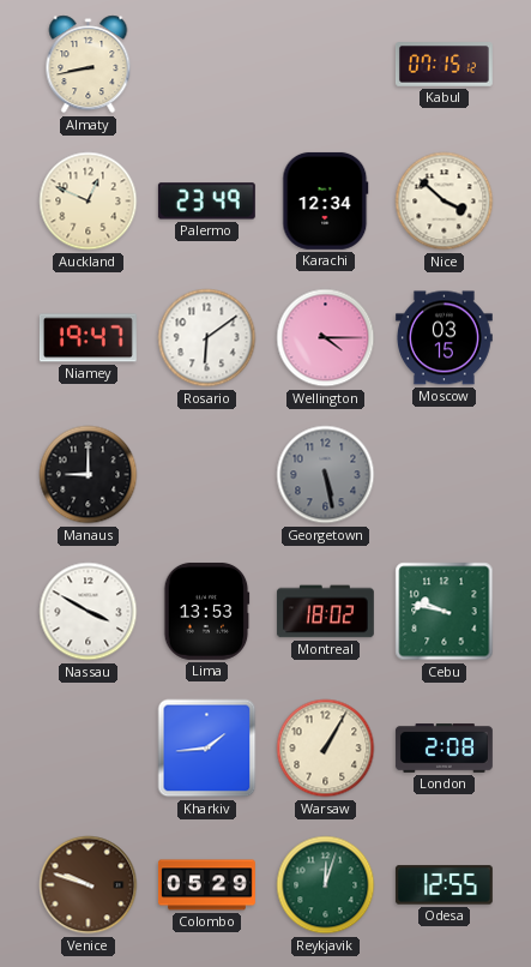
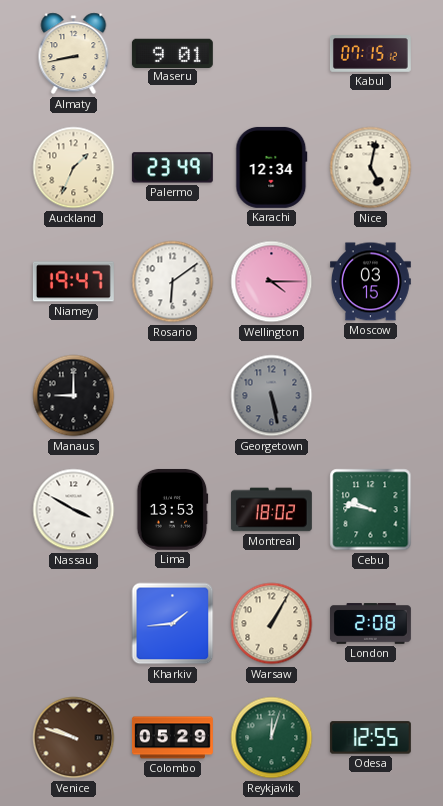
Maseru: none -> 9:01
Auckland: 12:49 -> 1:34
Nice: 3:52 -> 5:02
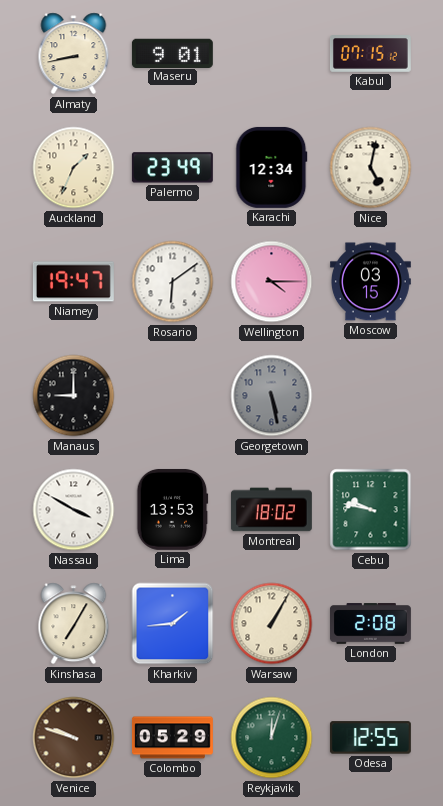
Kinshasa: none -> 7:05
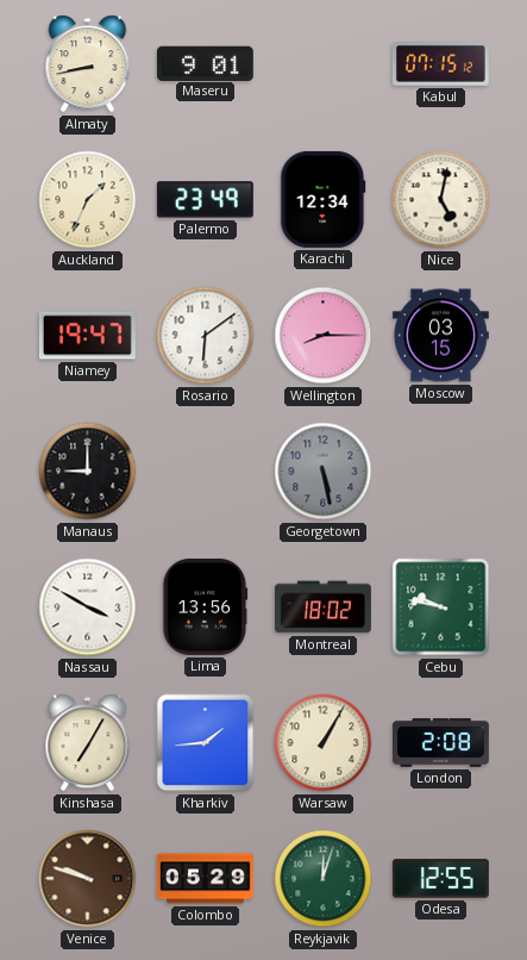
Wellington: 4:15 -> 8:15
Lima: 13:53 -> 13:56
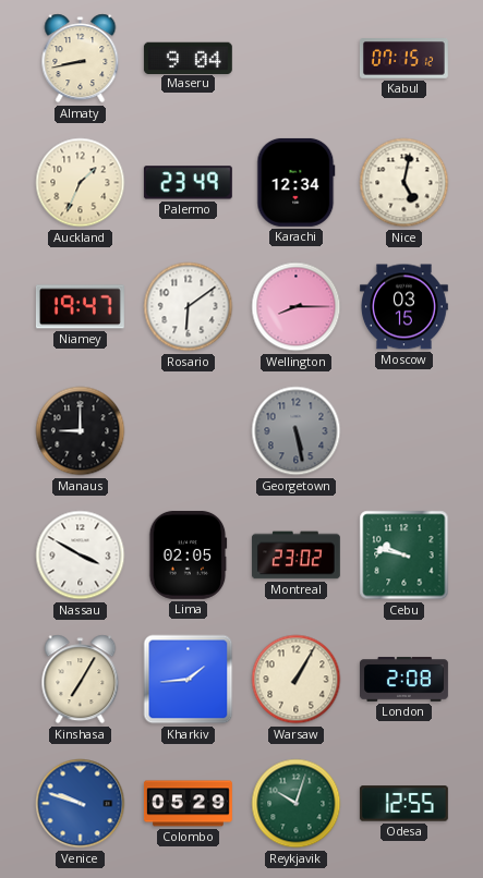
Maseru: 9:01 -> 9:04
Lima: 13:56 -> 02:05
Montreal: 18:02 -> 23:02
Venice dial: brown -> blue
Reykjavik: 12:03 -> 10:03
